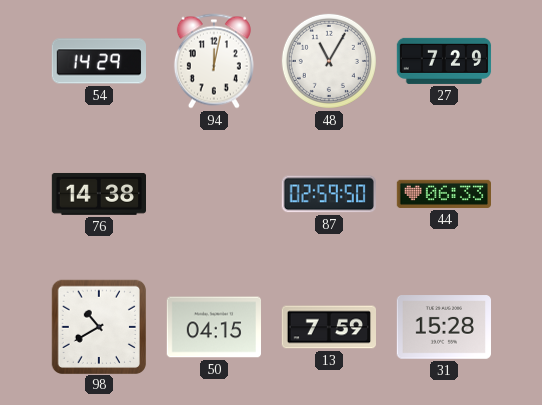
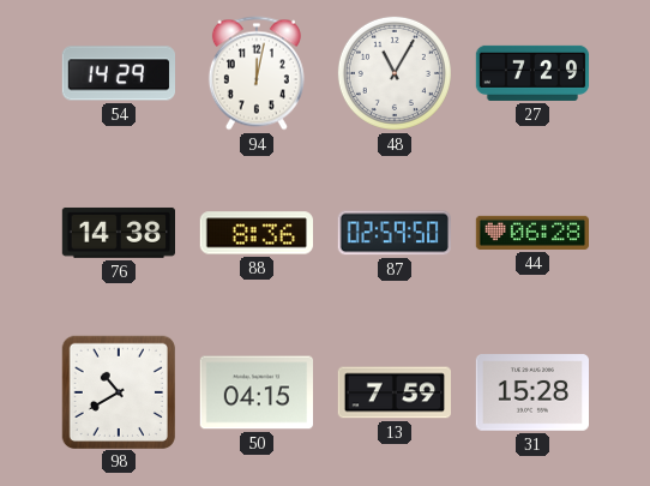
88: none -> 8:36
44: 06:33 -> 06:28
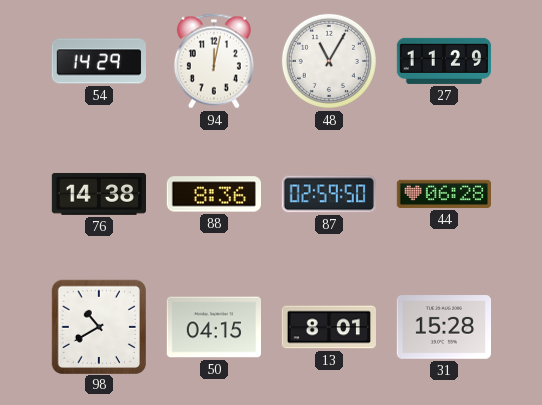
27: 7:29 -> 11:29
13: 7:59 -> 8:01
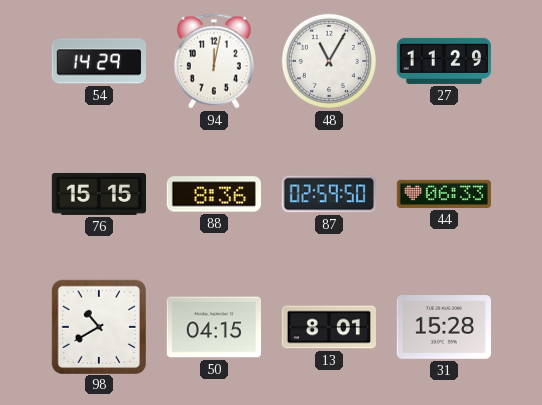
76: 14:38 -> 15:15
44: 06:28 -> 06:33
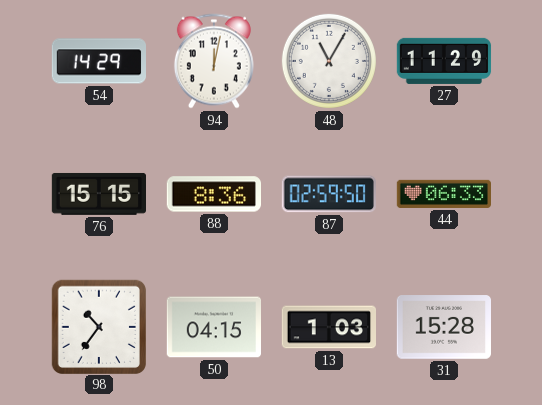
98: 10:40 -> 10:36
13: 8:01 -> 1:03
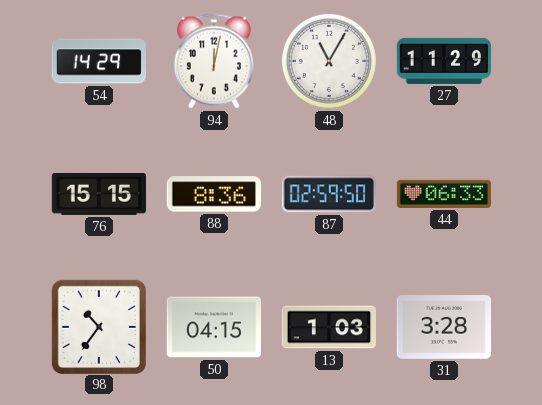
31: 15:28 -> 3:28
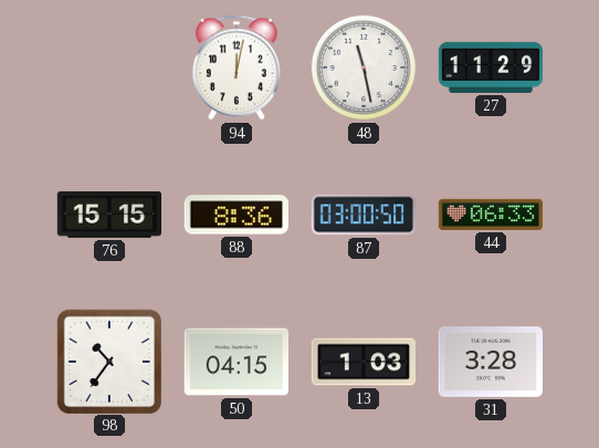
54: 14:29 -> none
48: 11:05 -> 11:28
87: 02:59 -> 03:00
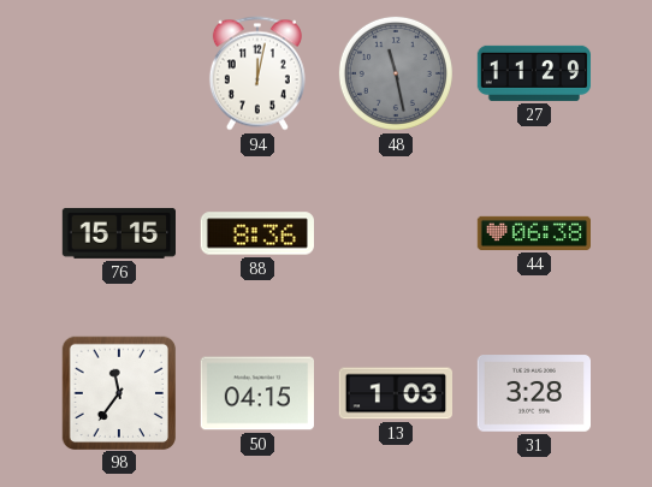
48 dial: white -> grey
87: 03:00 -> none
44: 06:33 -> 06:38
98: 10:36 -> 11:36
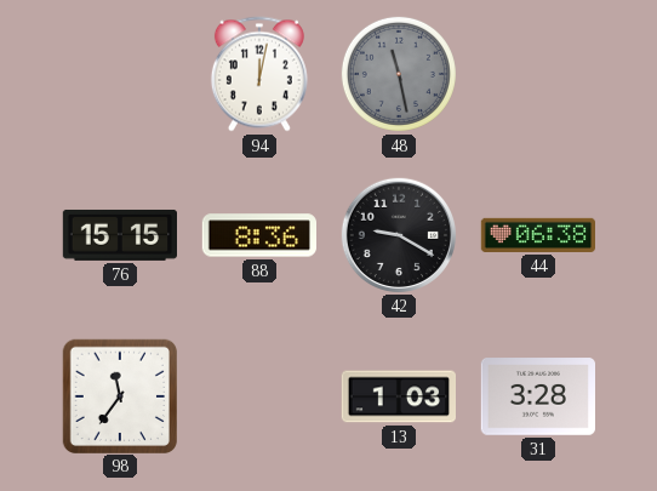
27: 11:29 -> none
42: none -> 9:20
50: 04:15 -> none
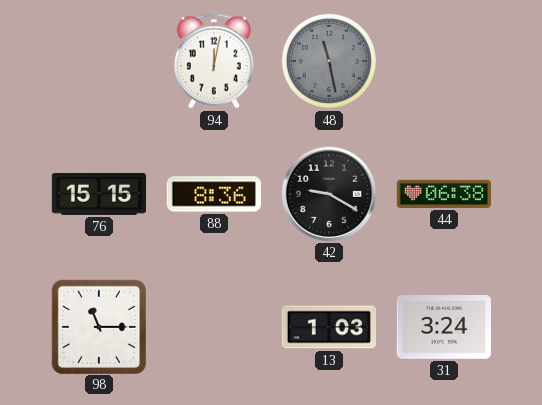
98: 11:36 -> 11:15
31: 3:28 -> 3:24
